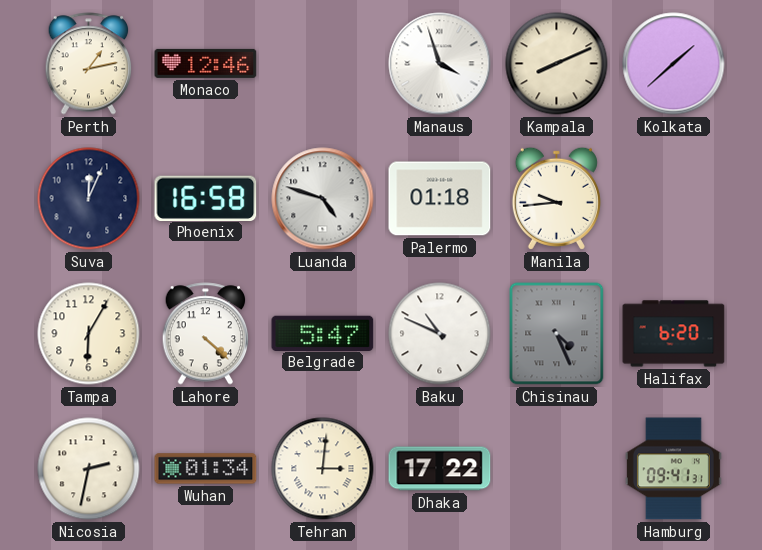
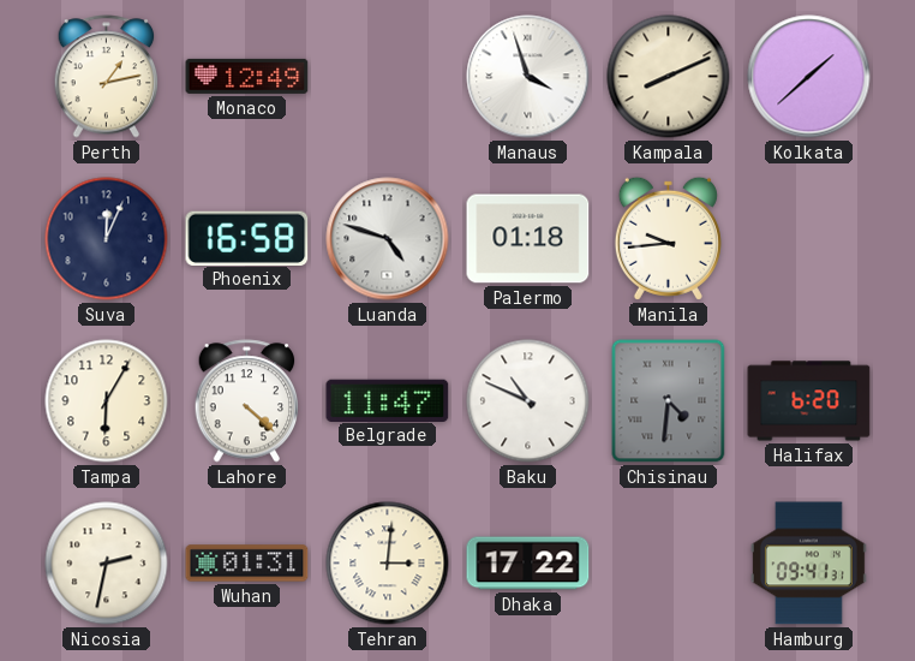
Monaco: 12:46 -> 12:49
Belgrade: 5:47 -> 11:47
Chisinau: 4:26 -> 4:31
Wuhan: 01:34 -> 01:31
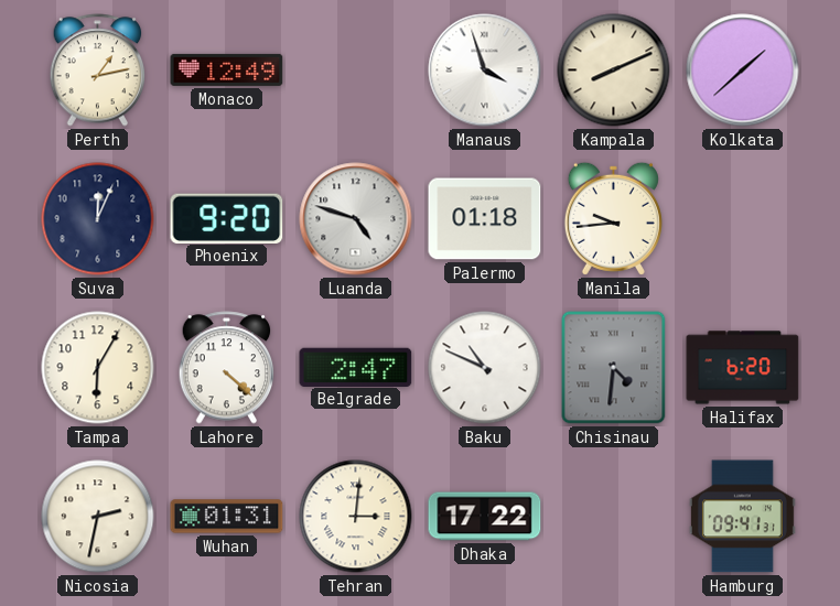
Phoenix: 16:58 -> 9:20
Belgrade: 11:47 -> 2:47
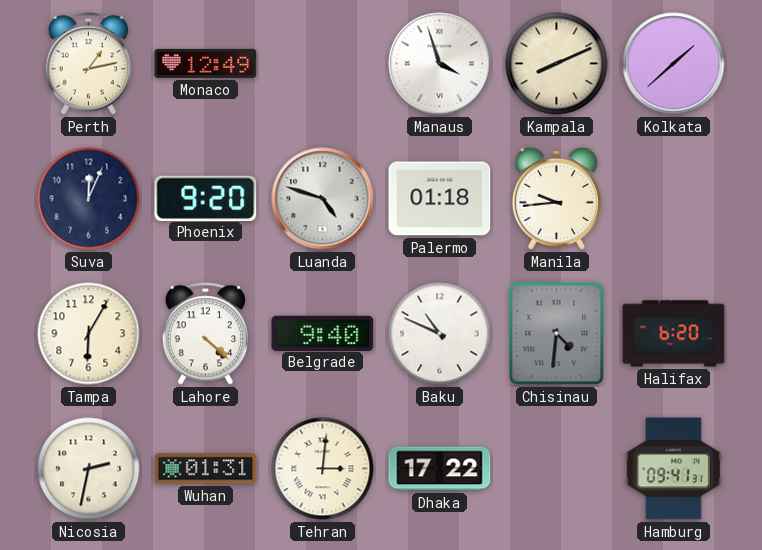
Belgrade: 2:47 -> 9:40
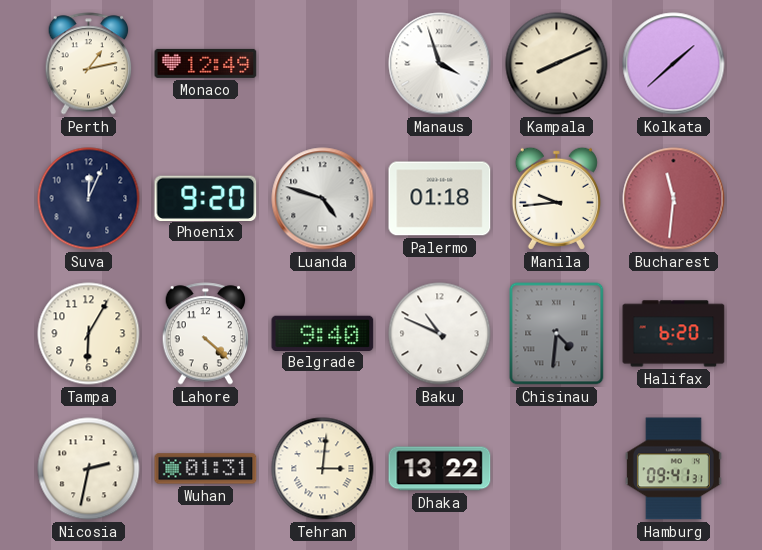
Bucharest: none -> 11:31
Dhaka: 17:22 -> 13:22
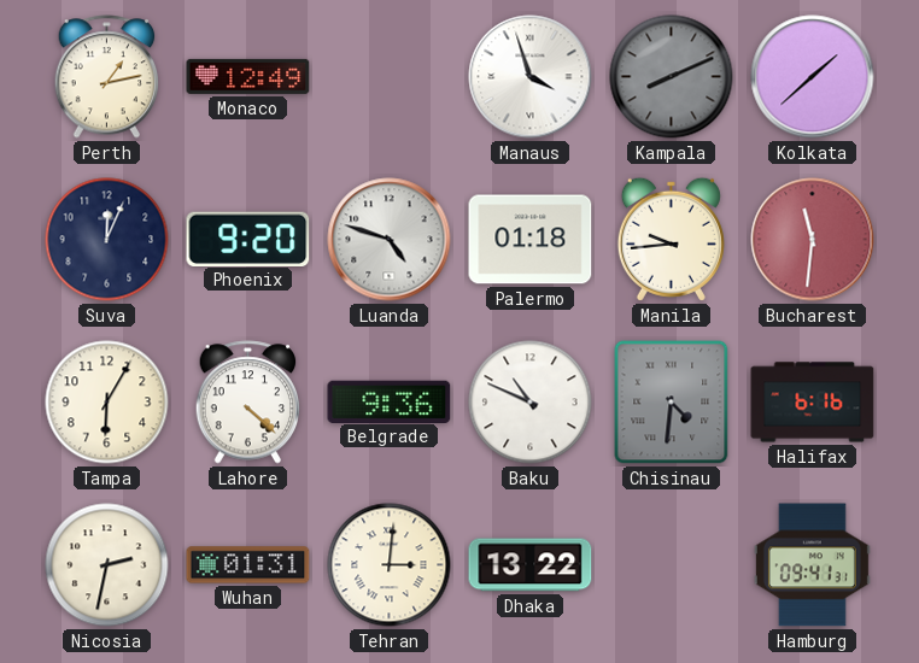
Kampala dial: cream -> grey
Belgrade: 9:40 -> 9:36
Halifax: 6:20 -> 6:16
